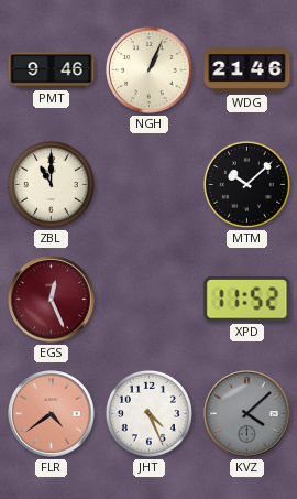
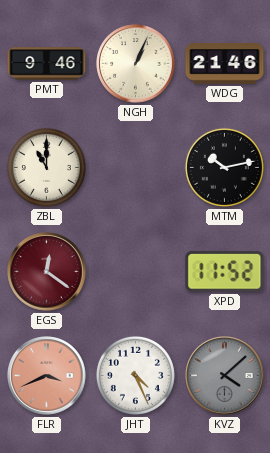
MTM: 10:08 -> 10:13
EGS: 12:26 -> 12:21
FLR: 4:39 -> 3:41
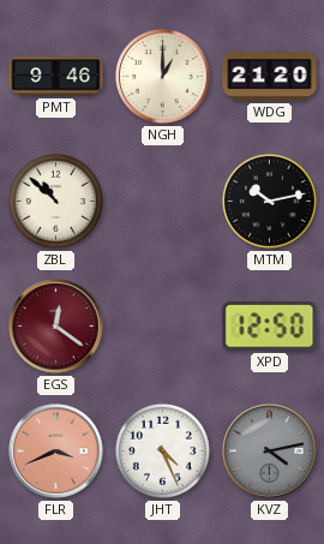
NGH: 1:04 -> 1:00
WDG: 21:46 -> 21:20
ZBL: 11:00 -> 10:52
XPD: 11:52 -> 12:50
KVZ: 4:08 -> 4:13
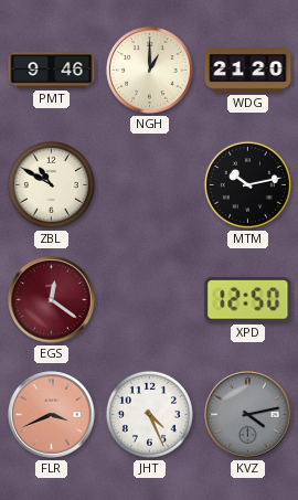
ZBL: 10:52 -> 10:50
